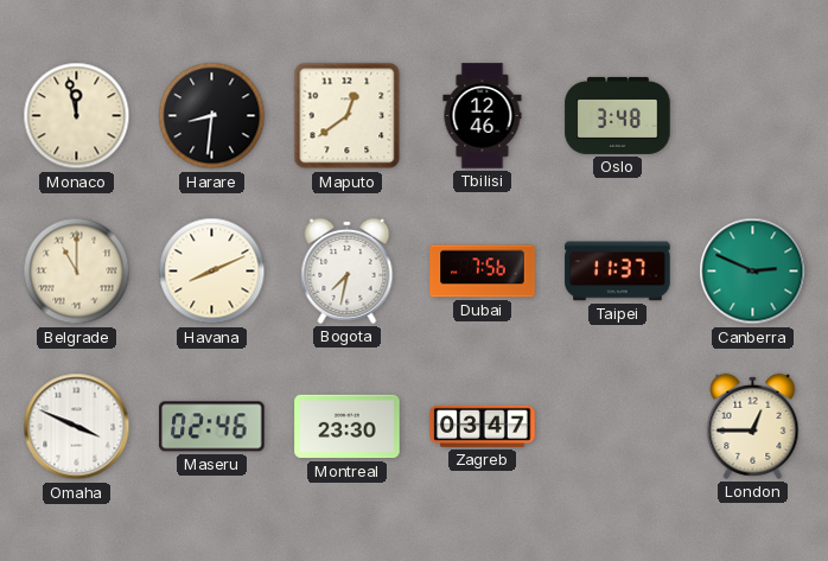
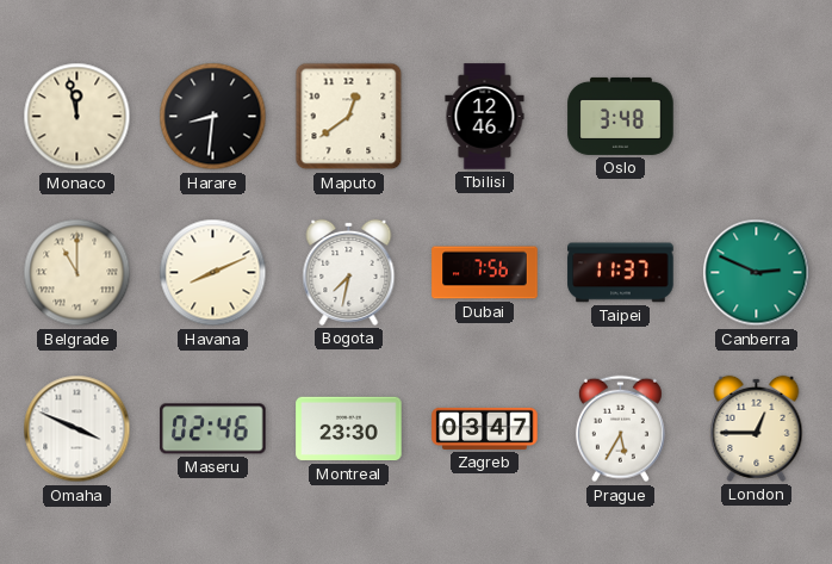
Prague: none -> 5:35
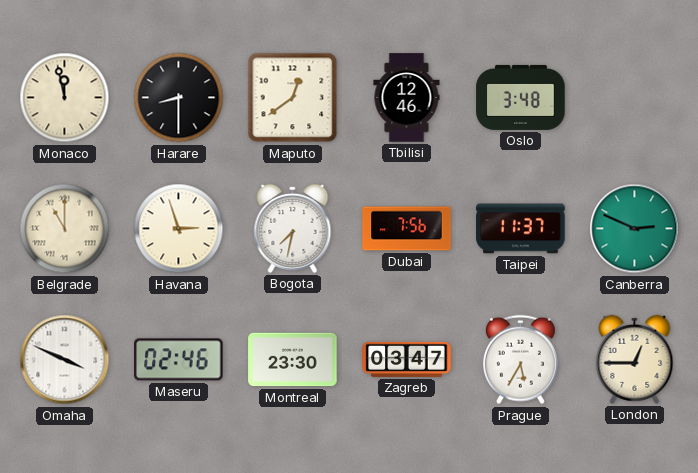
Harare: 8:31 -> 8:30
Havana: 8:11 -> 2:57
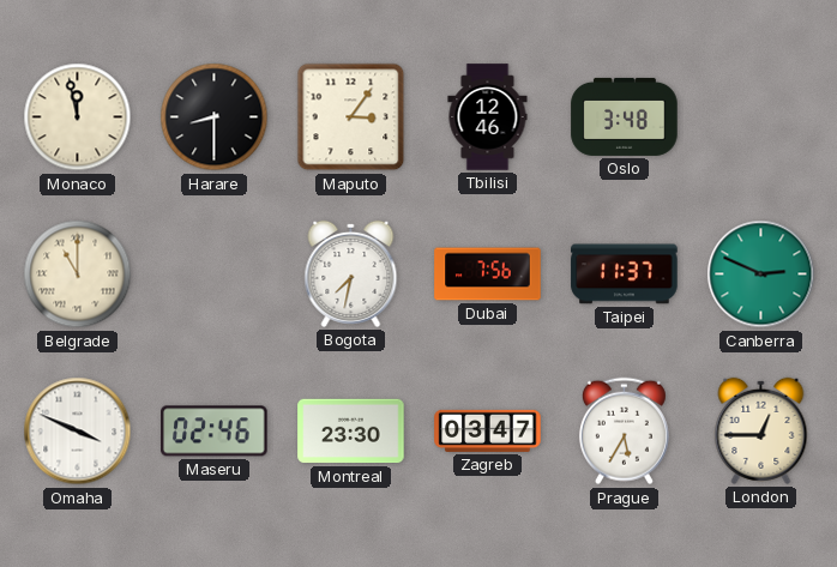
Maputo: 12:39 -> 3:06
Havana: 2:57 -> none
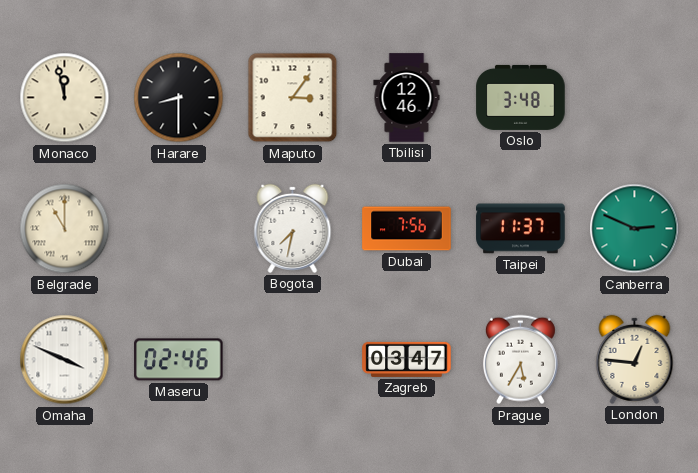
Montreal: 23:30 -> none
London: 12:45 -> 12:46
